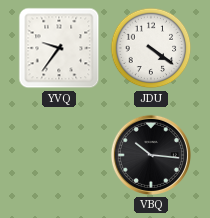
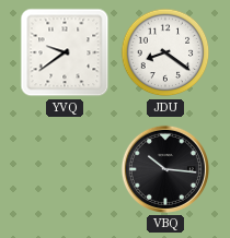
YVQ: 9:36 -> 9:39
JDU: 4:21 -> 8:21
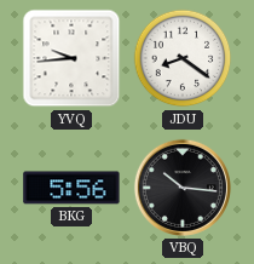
YVQ: 9:39 -> 9:44
BKG: none -> 5:56
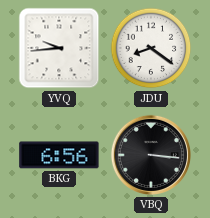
BKG: 5:56 -> 6:56
VBQ: 10:16 -> 3:16
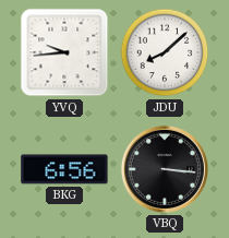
JDU: 8:21 -> 8:08
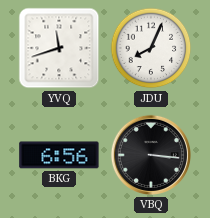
YVQ: 9:44 -> 11:42
JDU: 8:08 -> 8:04
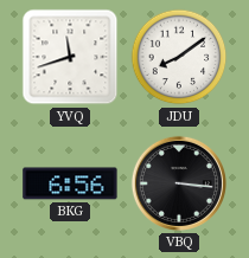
JDU: 8:04 -> 8:09
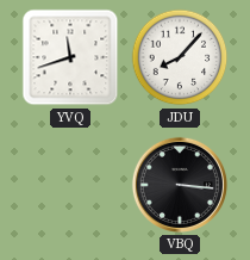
JDU: 8:09 -> 8:07
BKG: 6:56 -> none
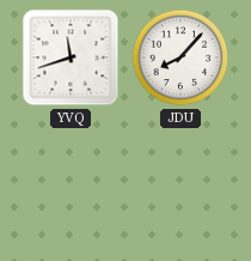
VBQ: 3:16 -> none
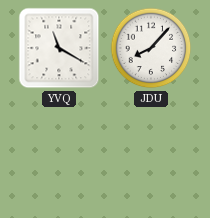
YVQ: 11:42 -> 11:20
